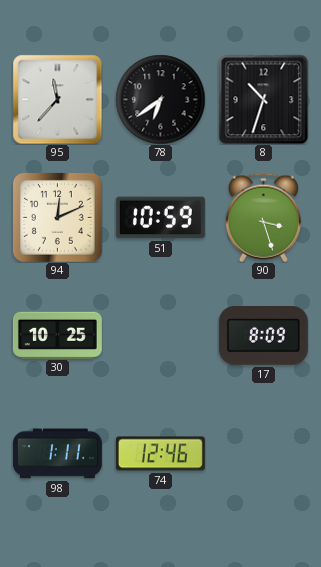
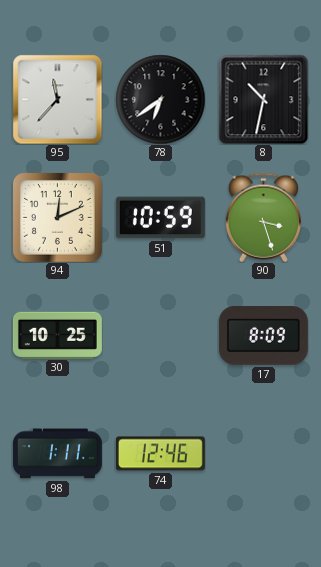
8: 10:33 -> 10:32
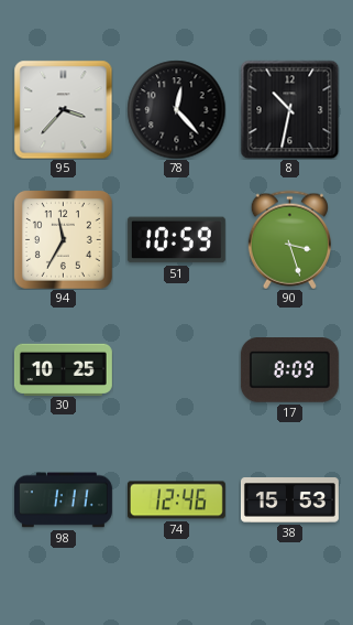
95: 11:37 -> 3:37
78: 6:39 -> 12:23
94: 12:11 -> 11:35
38: none -> 15:53
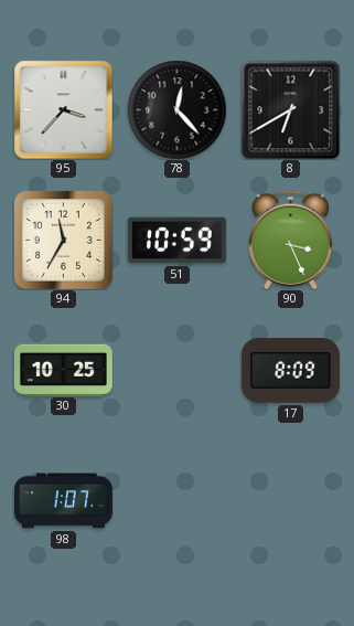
8: 10:32 -> 6:40
90: 3:27 -> 3:26
98: 1:11 -> 1:07
74: 12:46 -> none
38: 15:53 -> none
